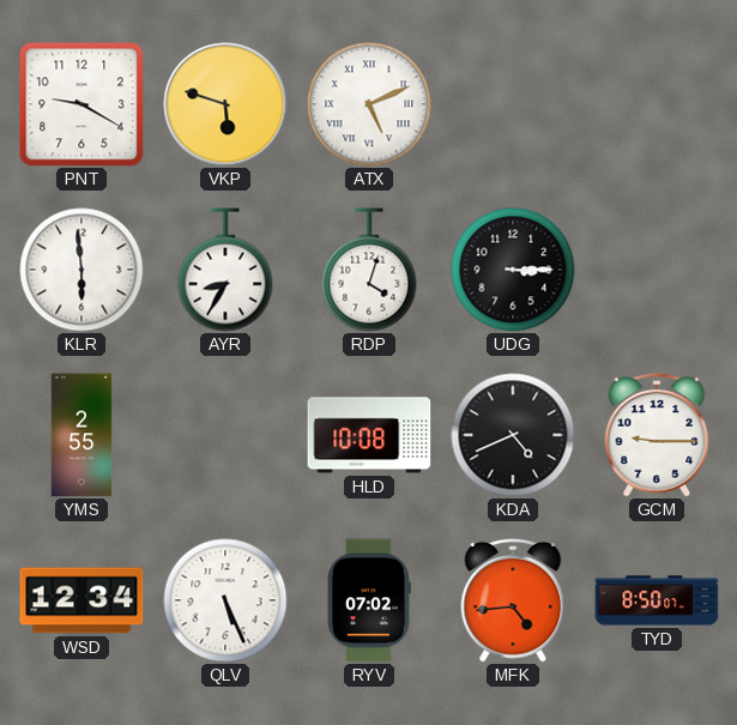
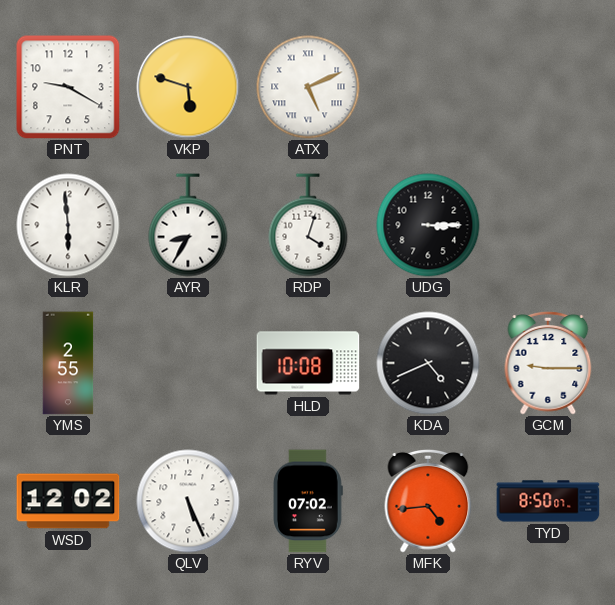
WSD: 12:34 -> 12:02
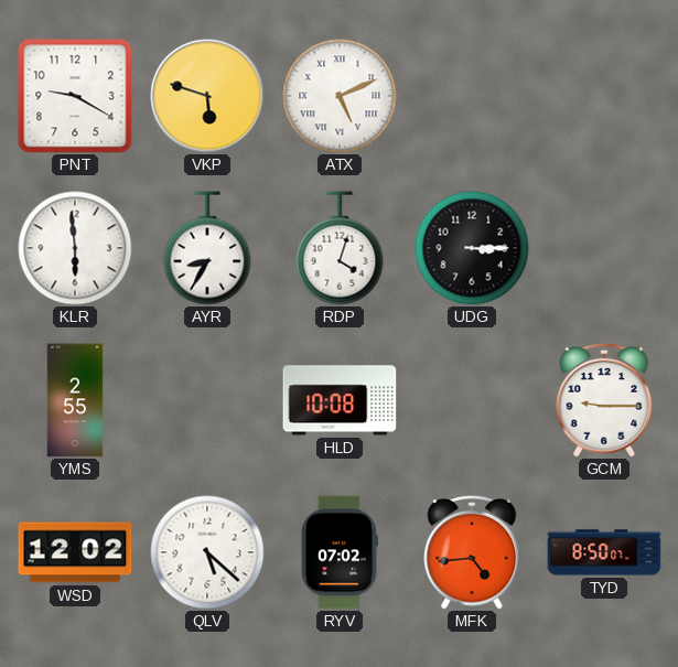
KDA: 4:41 -> none
QLV: 5:26 -> 5:22
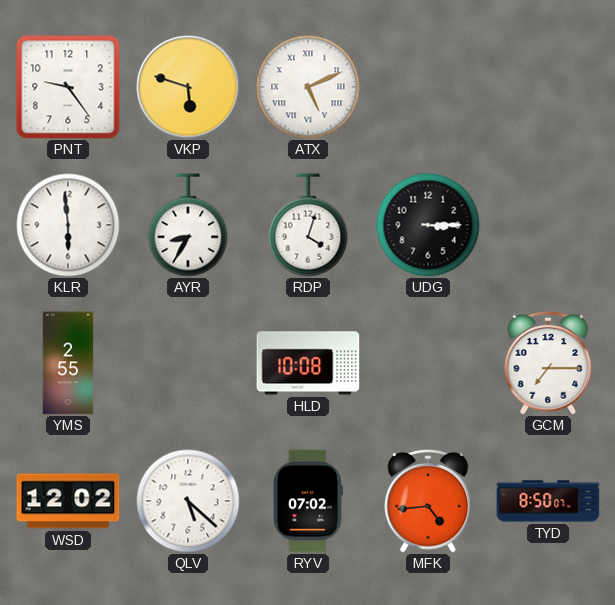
PNT: 9:20 -> 9:24
GCM: 9:15 -> 7:15
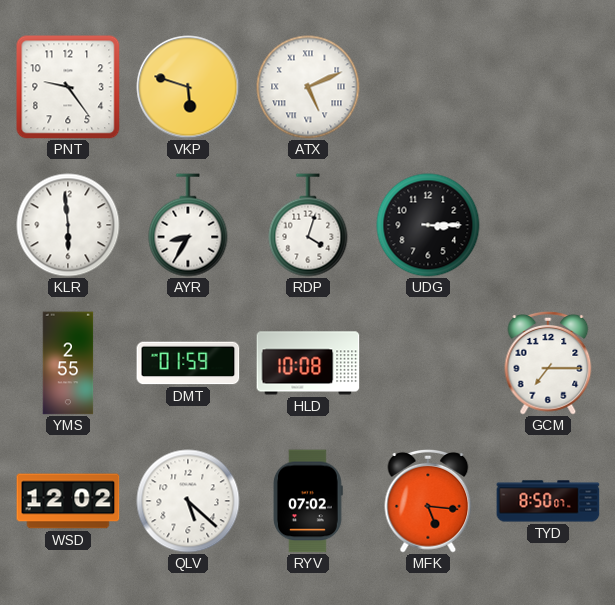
DMT: none -> 01:59
MFK: 4:44 -> 5:16
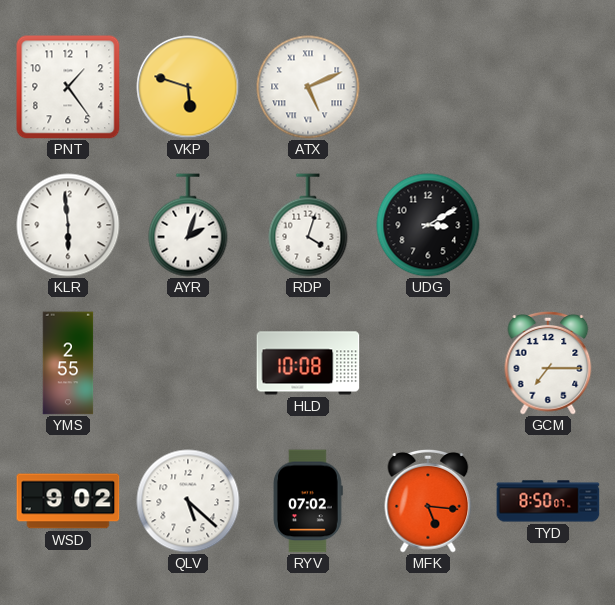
PNT: 9:24 -> 1:24
AYR: 8:35 -> 2:03
UDG: 3:15 -> 3:10
DMT: 01:59 -> none
WSD: 12:02 -> 9:02
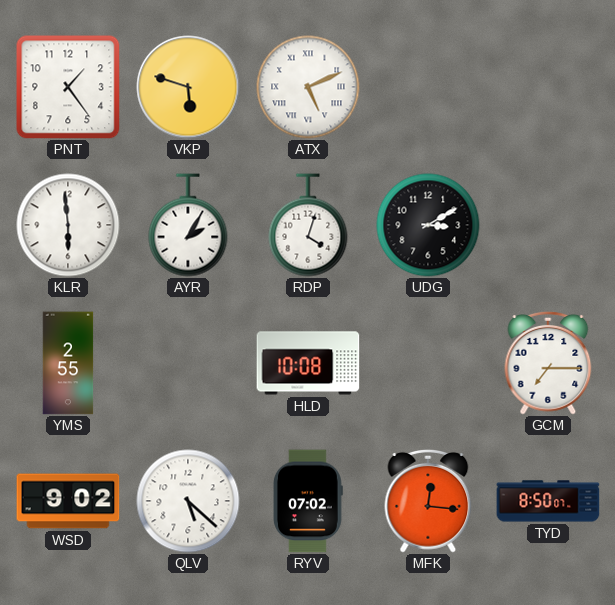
AYR: 2:03 -> 2:05
MFK: 5:16 -> 12:16
